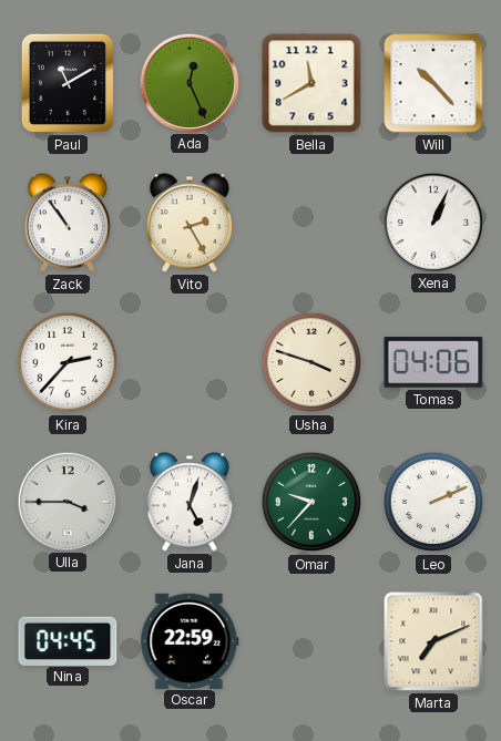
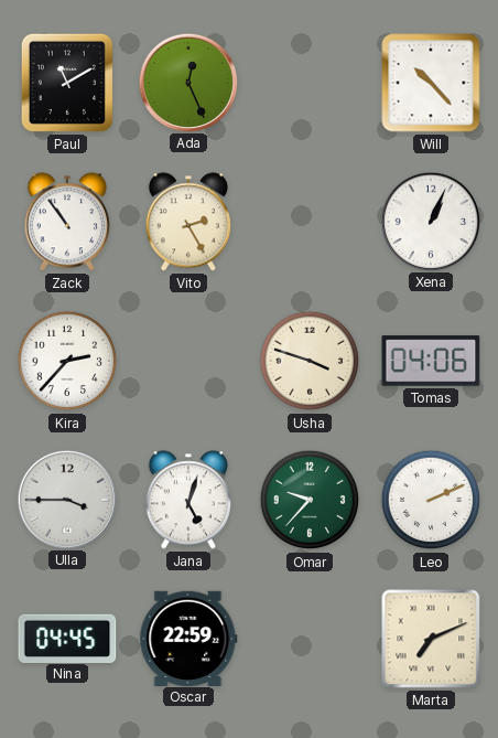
Bella: 11:40 -> none
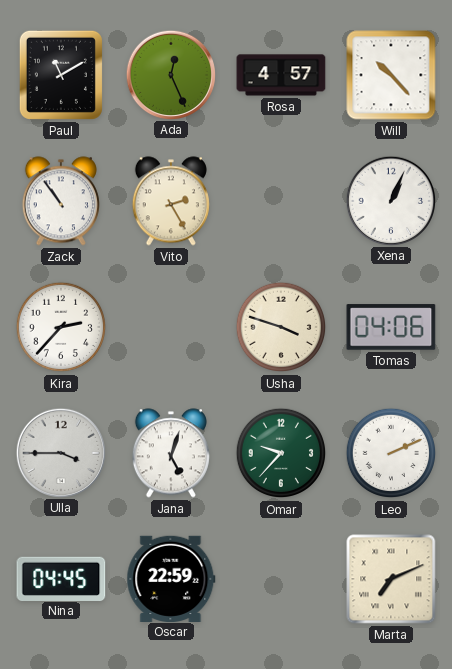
Rosa: none -> 4:57
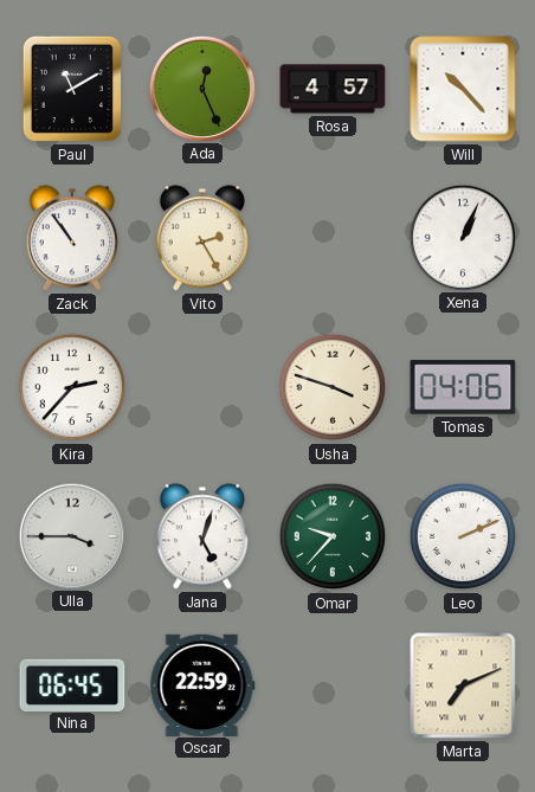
Nina: 04:45 -> 06:45
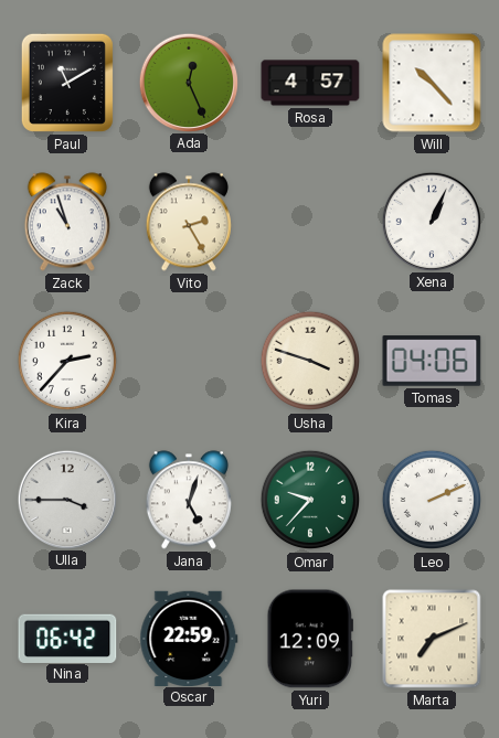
Zack: 10:54 -> 10:57
Nina: 06:45 -> 06:42
Yuri: none -> 12:09
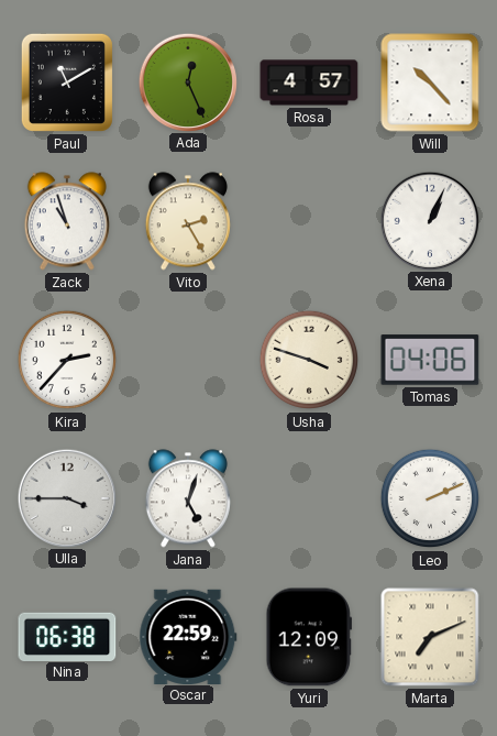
Omar: 9:37 -> none
Nina: 06:42 -> 06:38
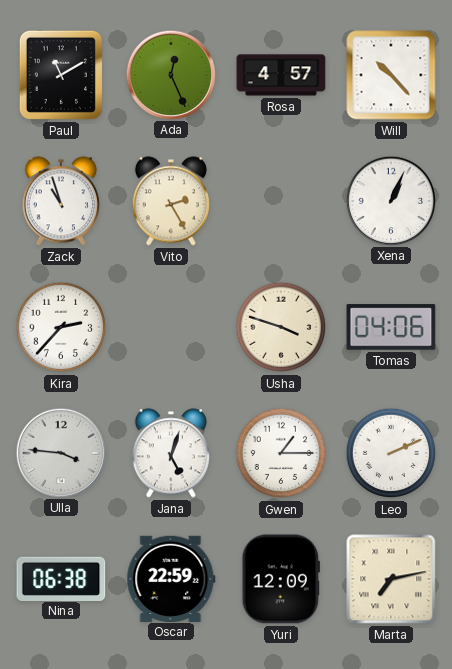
Ulla: 3:45 -> 3:46
Gwen: none -> 1:15
Marta: 7:11 -> 7:13
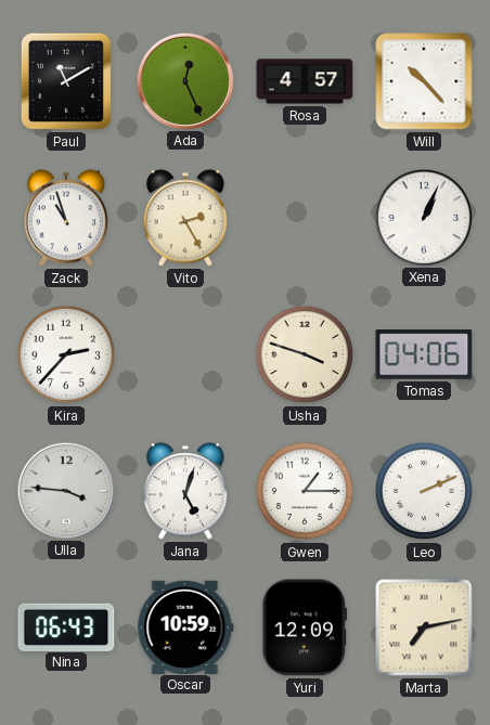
Nina: 06:38 -> 06:43
Oscar: 22:59 -> 10:59
